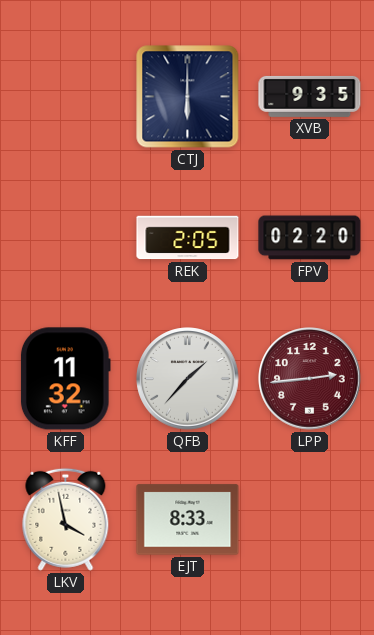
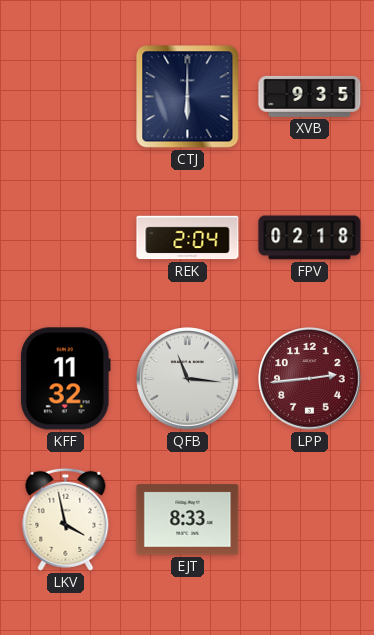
REK: 2:05 -> 2:04
FPV: 02:20 -> 02:18
QFB: 1:37 -> 11:16
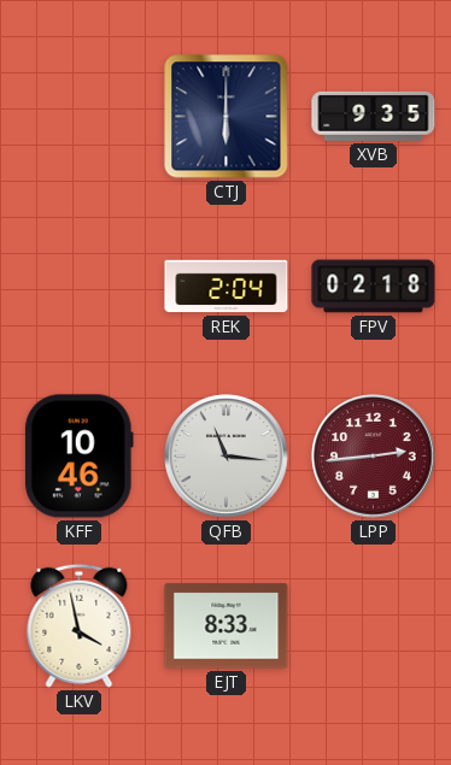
KFF: 11:32 -> 10:46
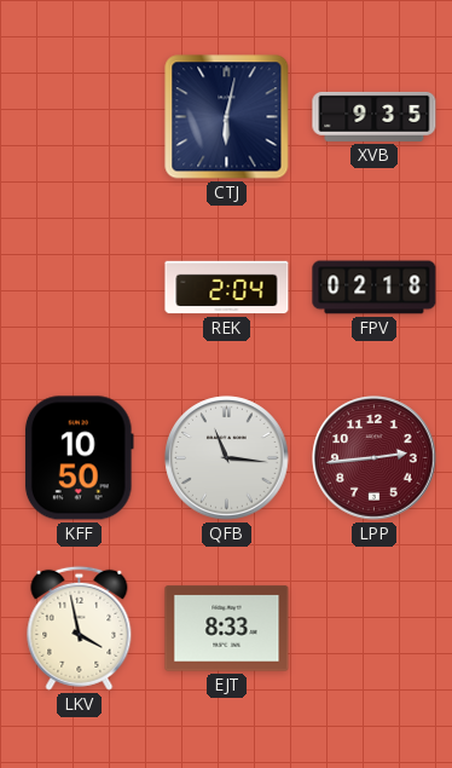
CTJ: 6:00 -> 6:02
KFF: 10:46 -> 10:50
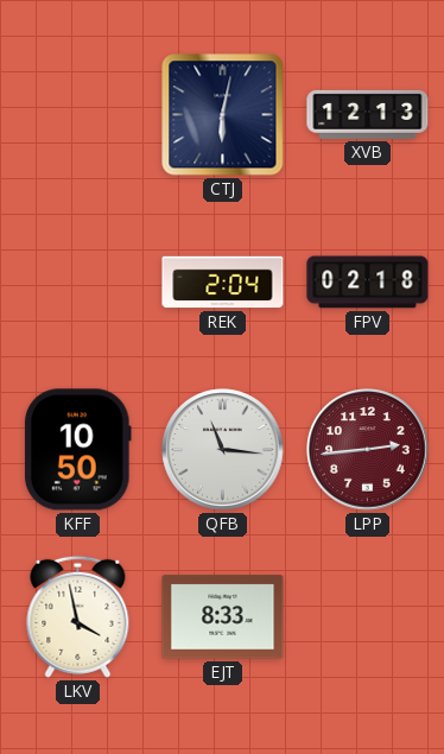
XVB: 9:35 -> 12:13
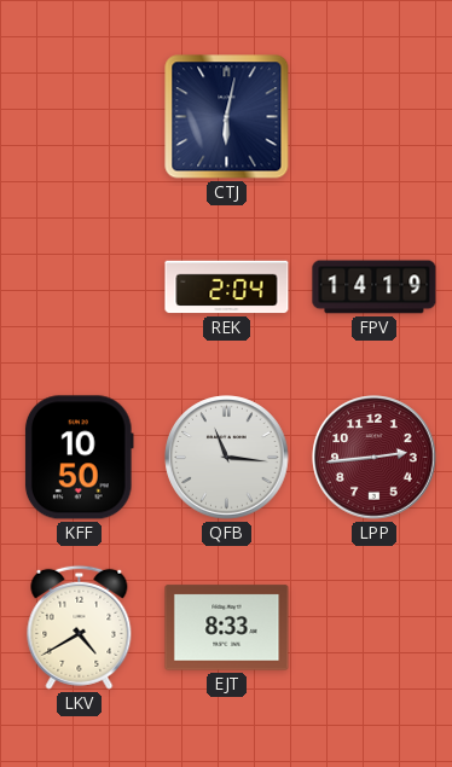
XVB: 12:13 -> none
FPV: 02:18 -> 14:19
LKV: 3:58 -> 4:40
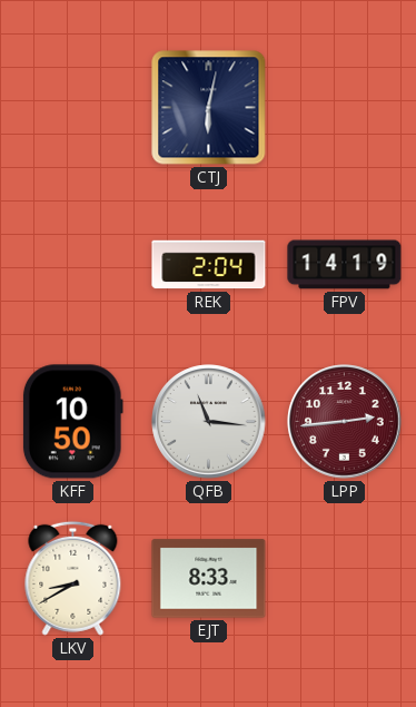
LKV: 4:40 -> 8:40
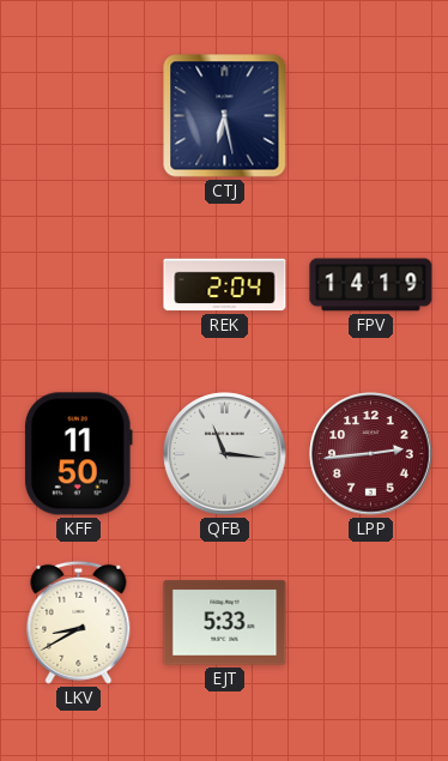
CTJ: 6:02 -> 6:28
KFF: 10:50 -> 11:50
EJT: 8:33 -> 5:33
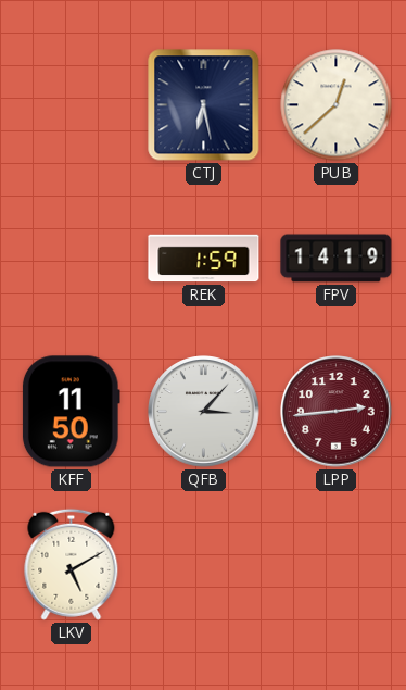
PUB: none -> 12:38
REK: 2:04 -> 1:59
QFB: 11:16 -> 3:07
LKV: 8:40 -> 5:10
EJT: 5:33 -> none
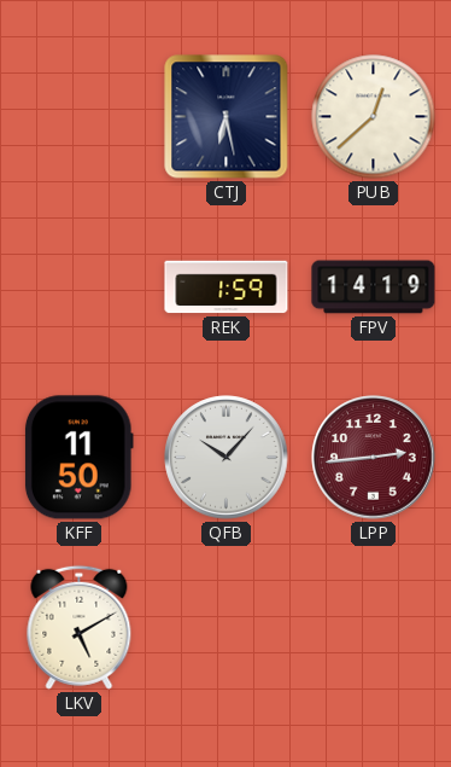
QFB: 3:07 -> 10:07
